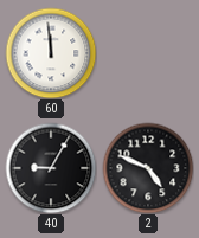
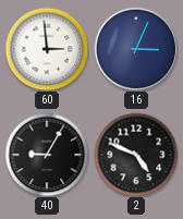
60: 11:59 -> 2:59
16: none -> 3:04
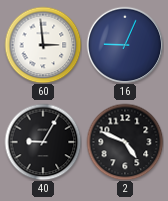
16: 3:04 -> 9:04
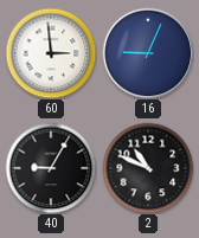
2: 4:49 -> 10:49
